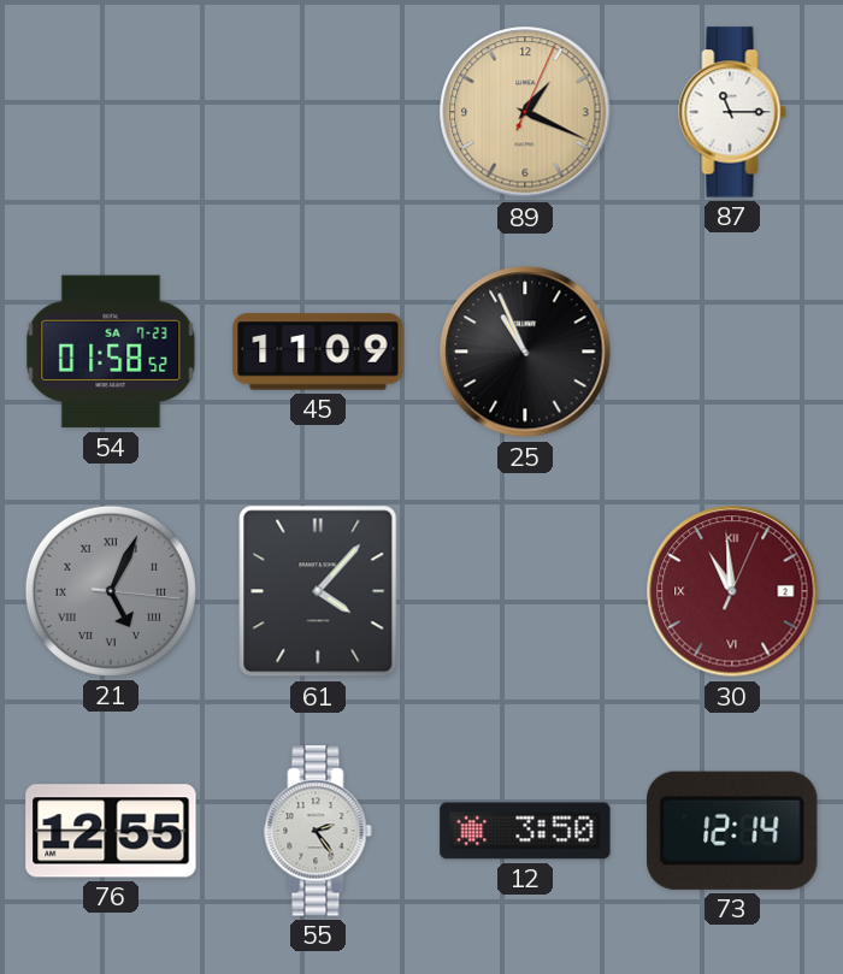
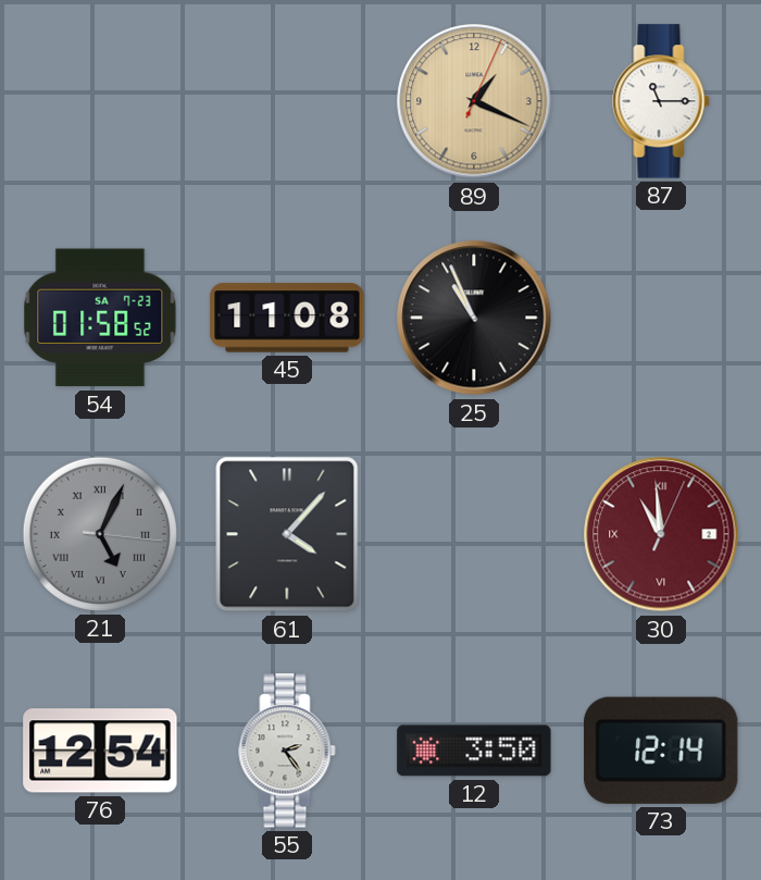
45: 11:09 -> 11:08
76: 12:55 -> 12:54
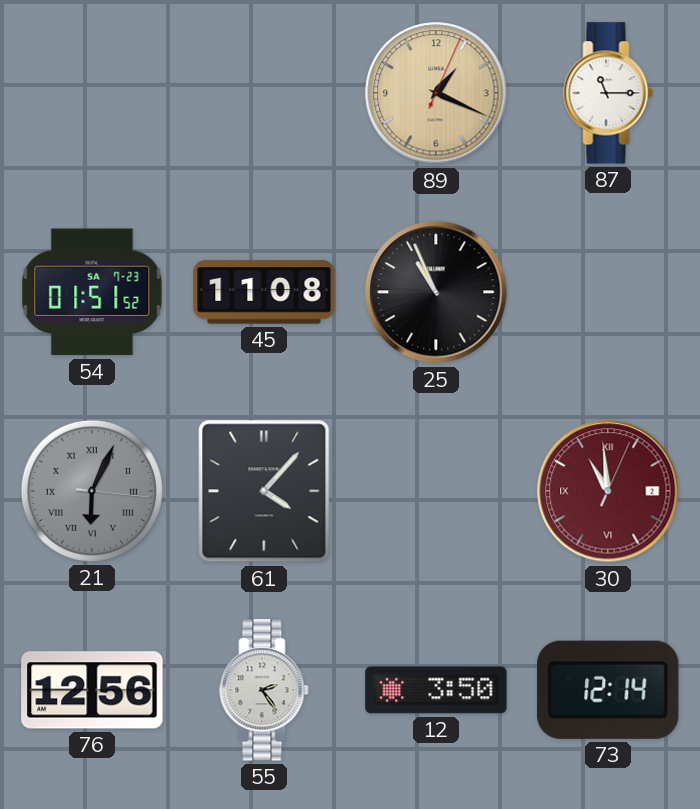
54: 01:58 -> 01:51
21: 5:04 -> 6:04
76: 12:54 -> 12:56
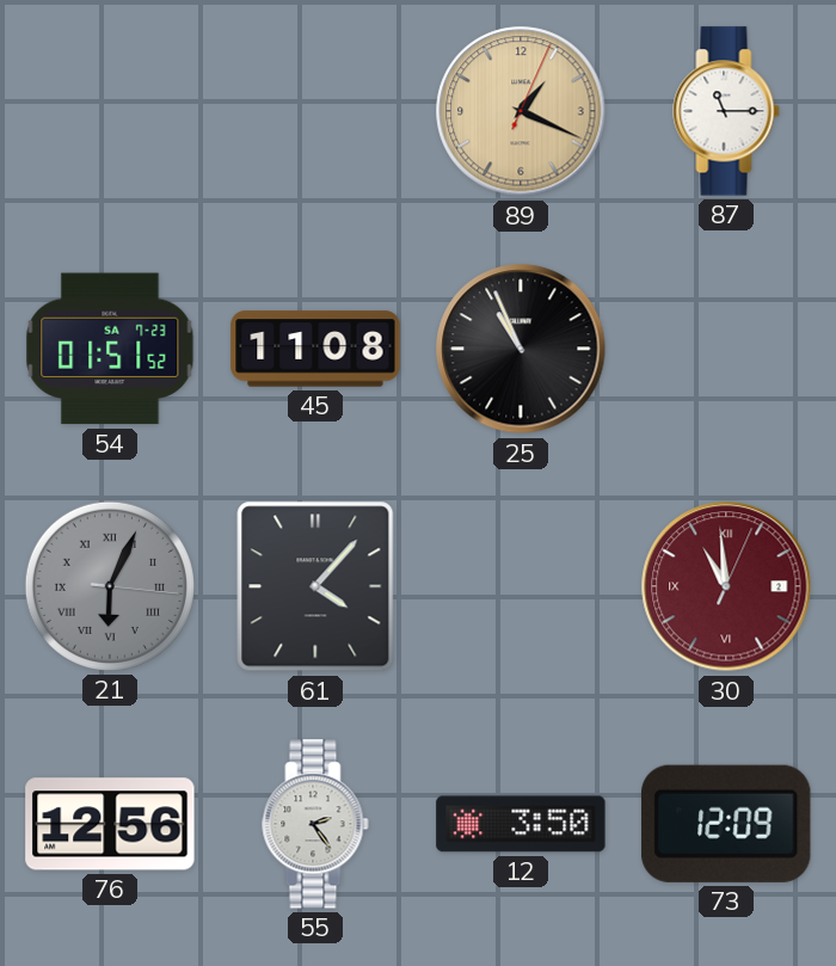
73: 12:14 -> 12:09
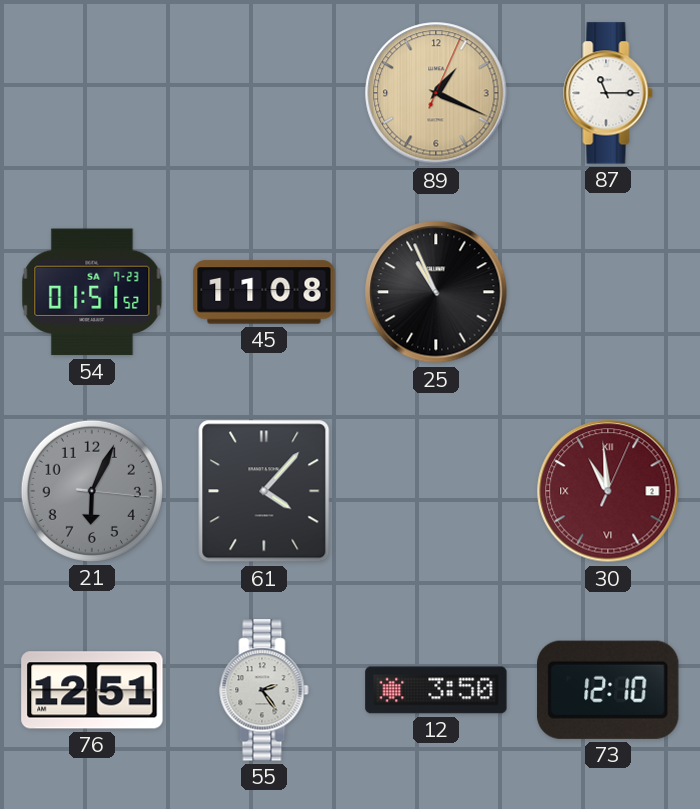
21 numerals: Roman -> Arabic
76: 12:56 -> 12:51
73: 12:09 -> 12:10
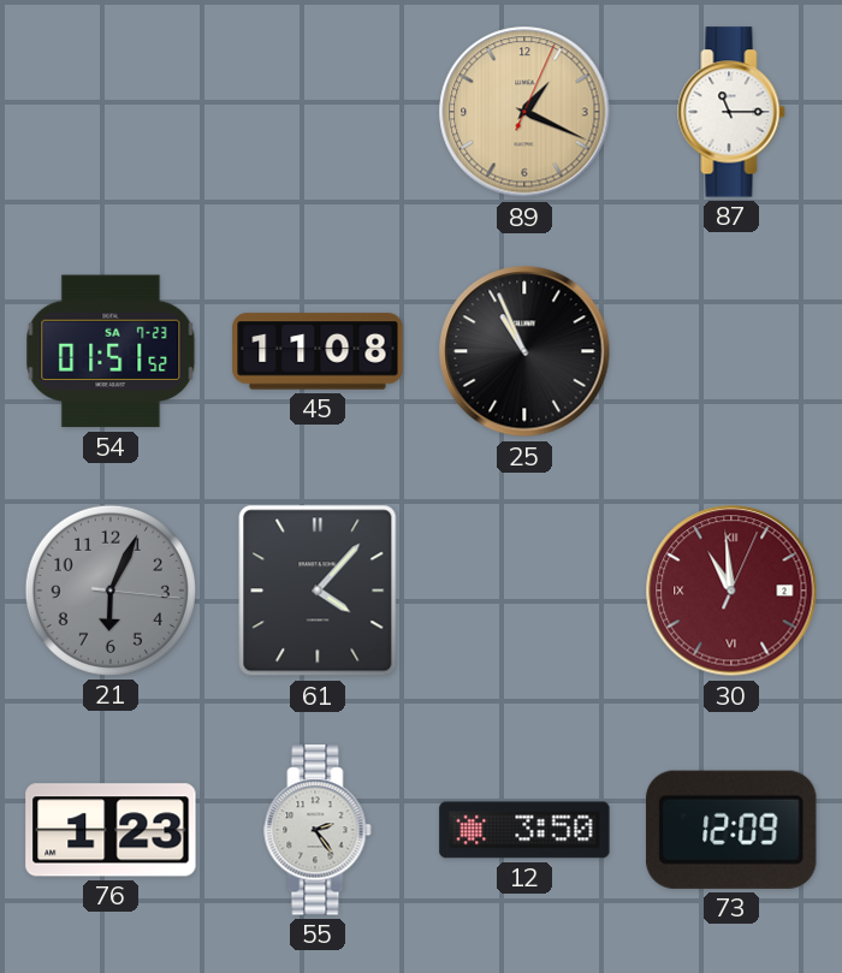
76: 12:51 -> 1:23
73: 12:10 -> 12:09
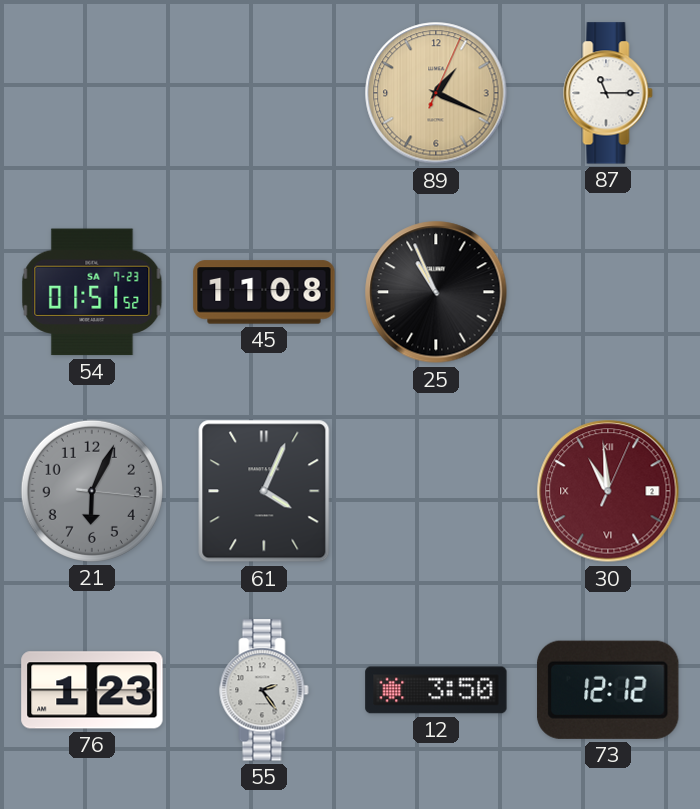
61: 4:07 -> 4:04
73: 12:09 -> 12:12
